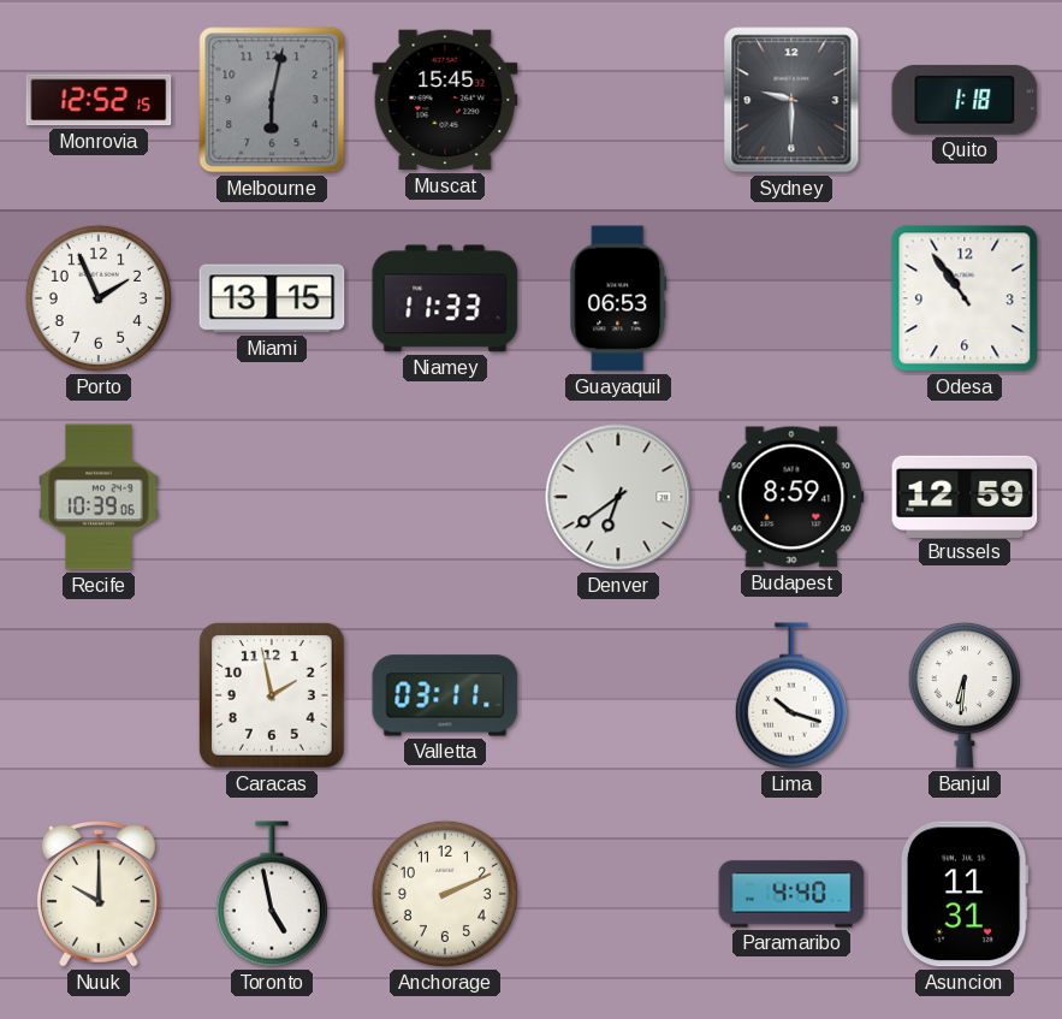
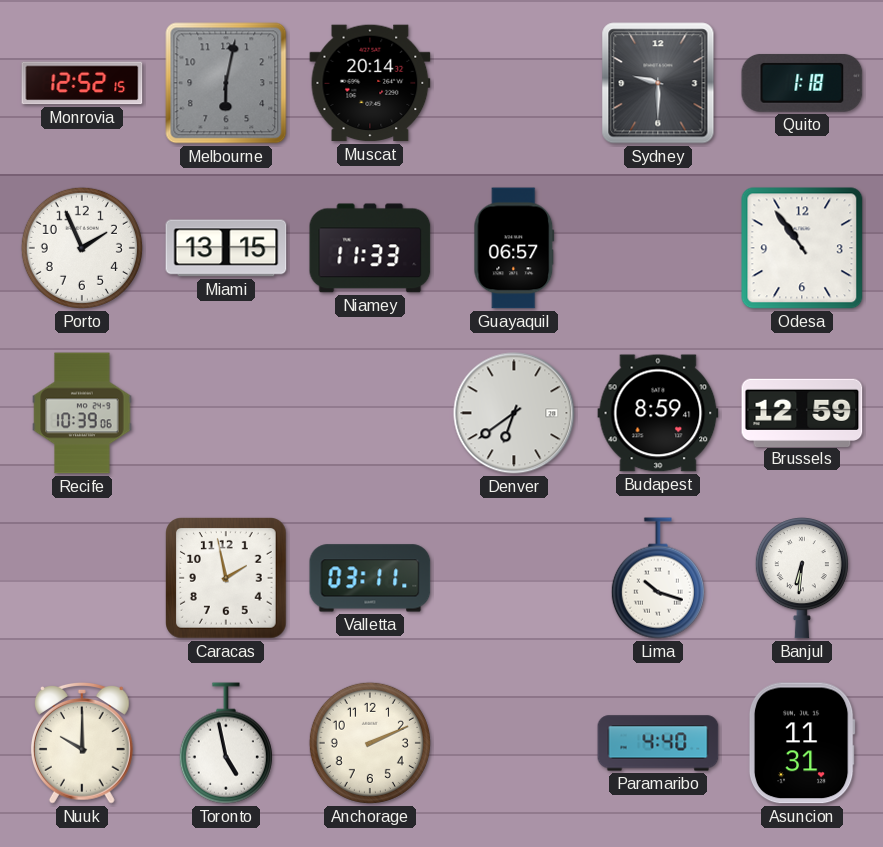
Muscat: 15:45 -> 20:14
Guayaquil: 06:53 -> 06:57
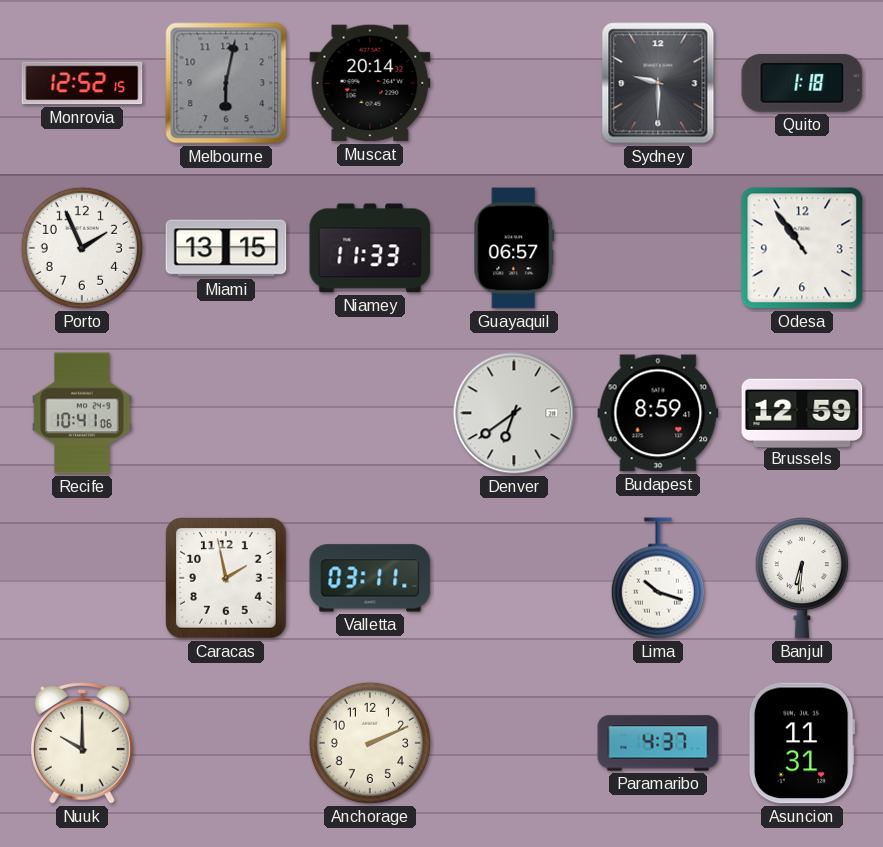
Recife: 10:39 -> 10:41
Toronto: 4:58 -> none
Paramaribo: 4:40 -> 4:37
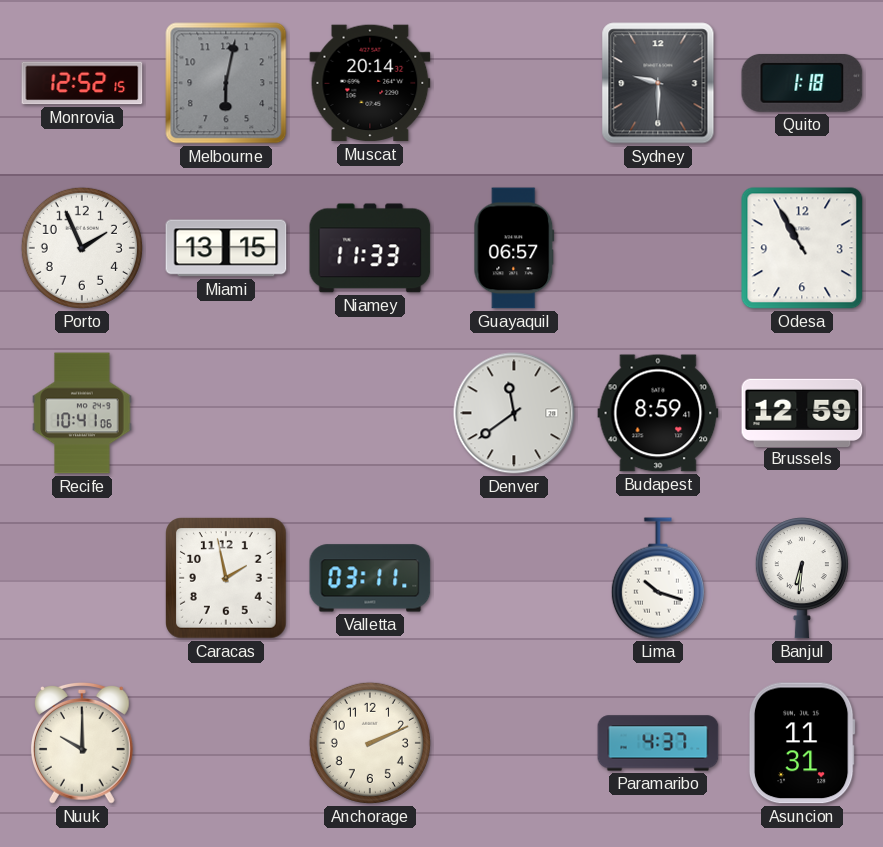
Odesa: 10:54 -> 10:55
Denver: 6:39 -> 11:39
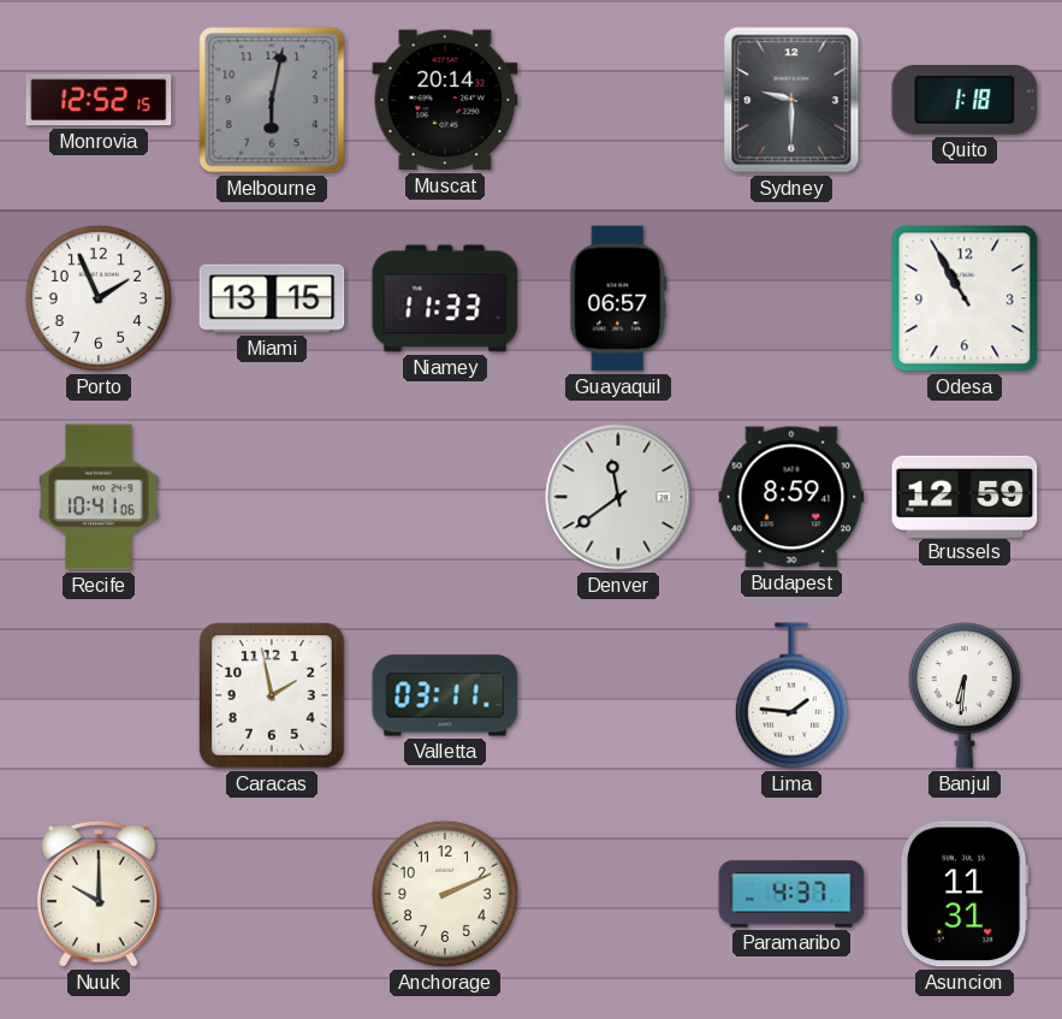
Lima: 10:18 -> 1:46
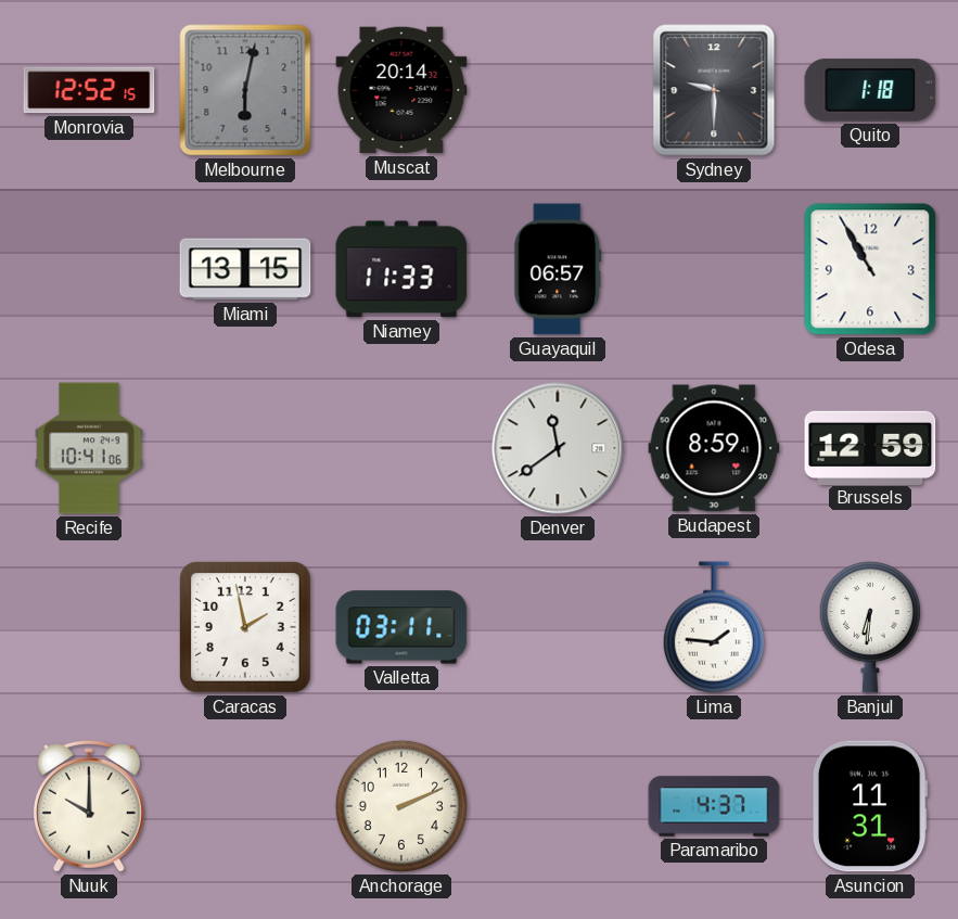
Porto: 1:56 -> none
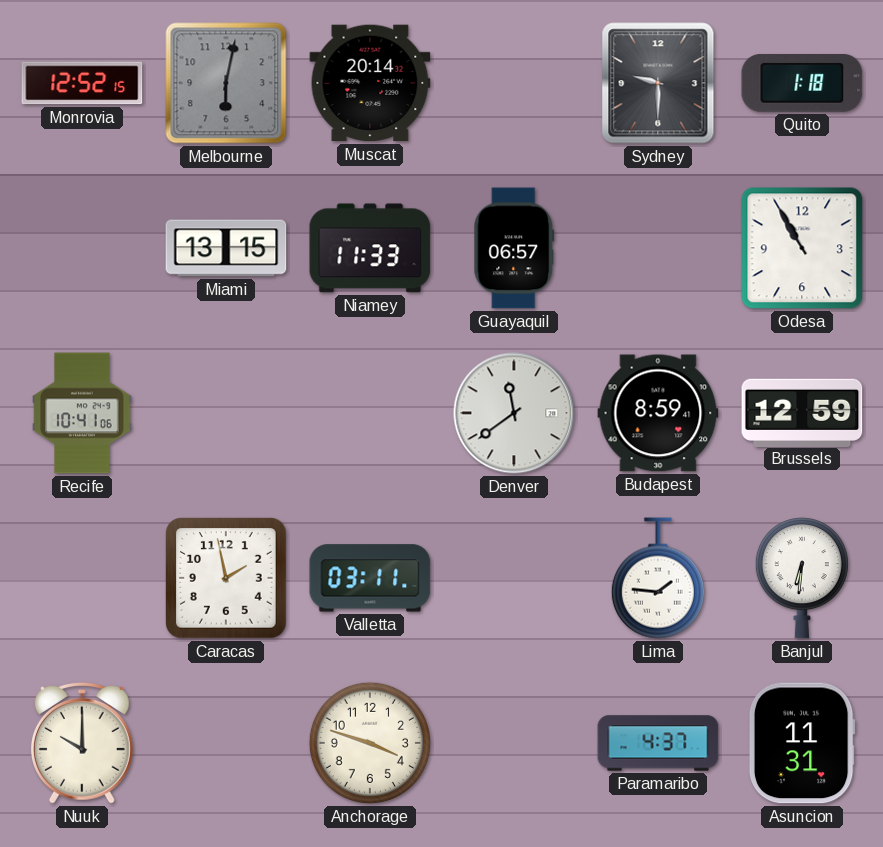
Anchorage: 2:11 -> 3:48
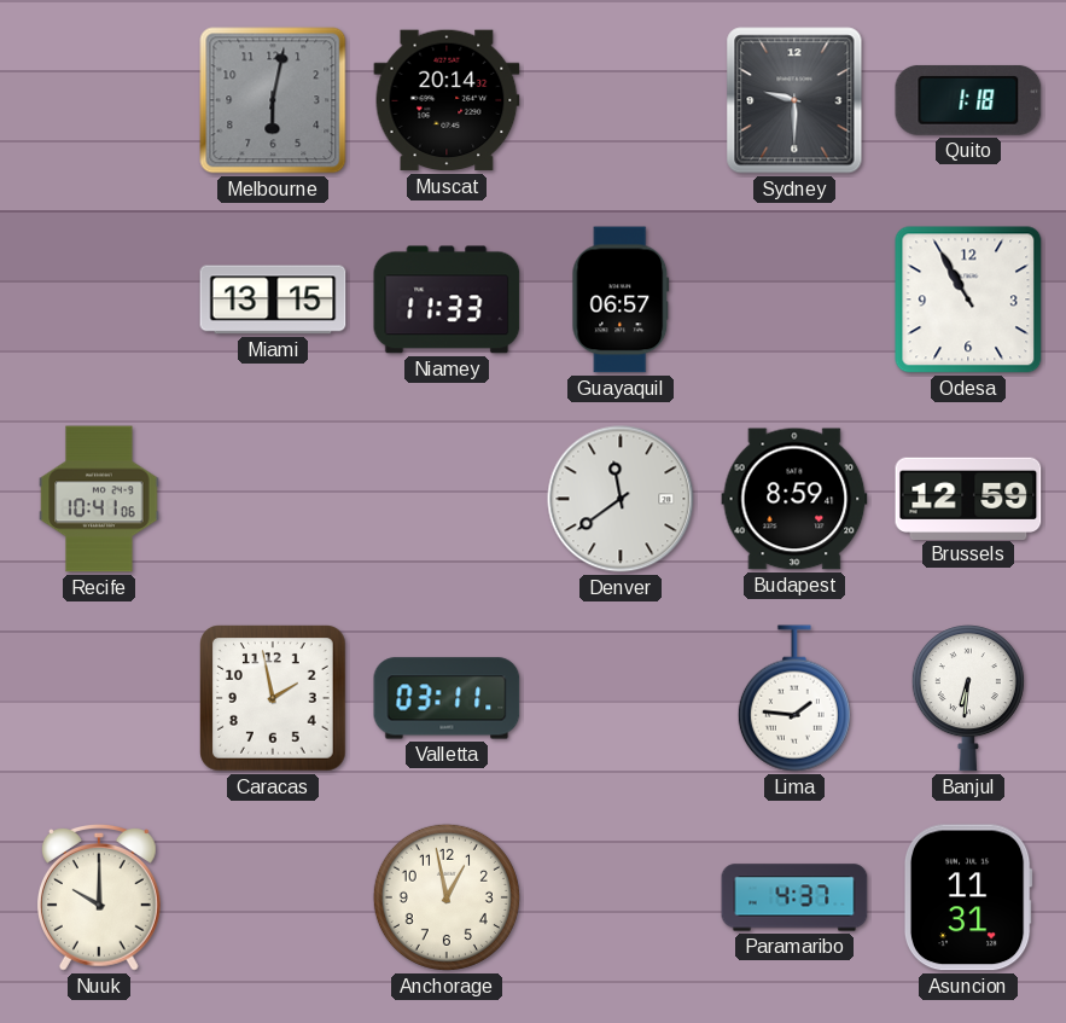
Monrovia: 12:52 -> none
Anchorage: 3:48 -> 12:58
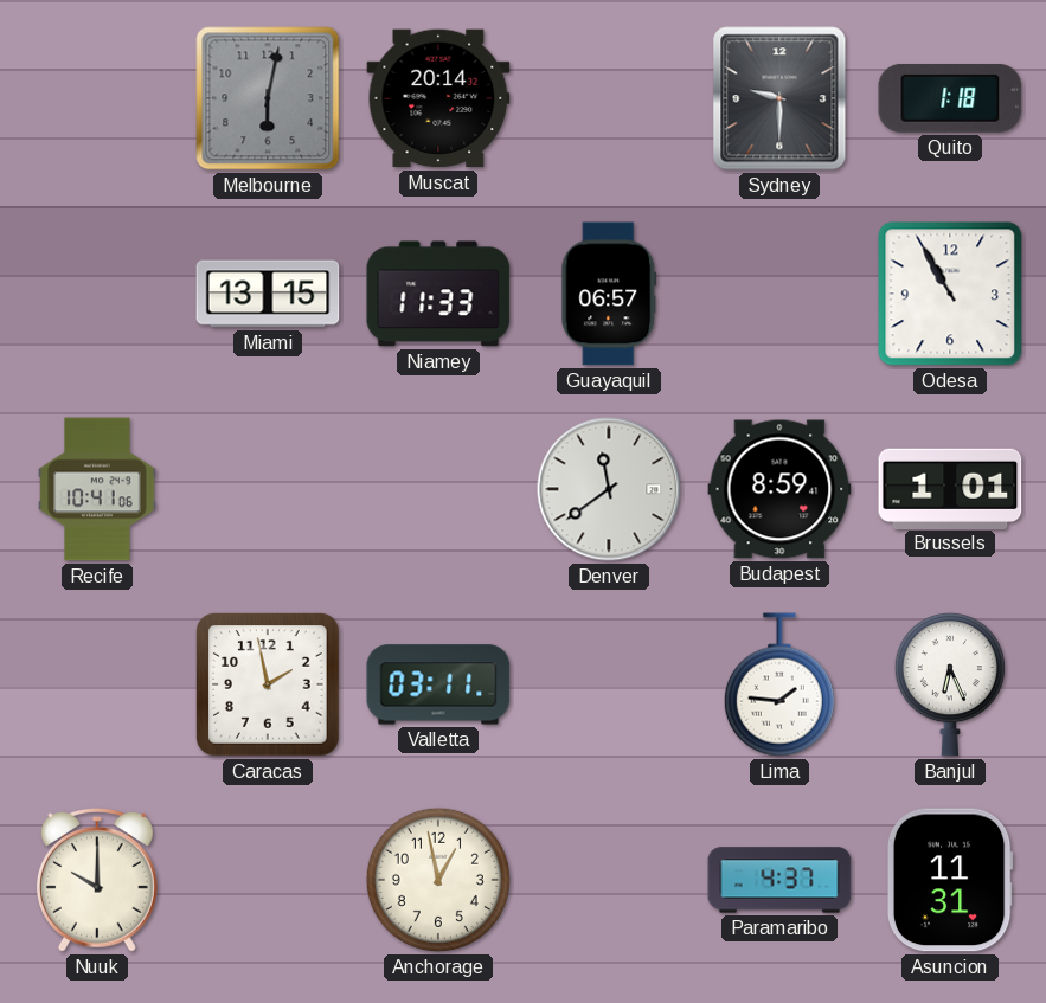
Brussels: 12:59 -> 1:01
Banjul: 6:31 -> 6:26
